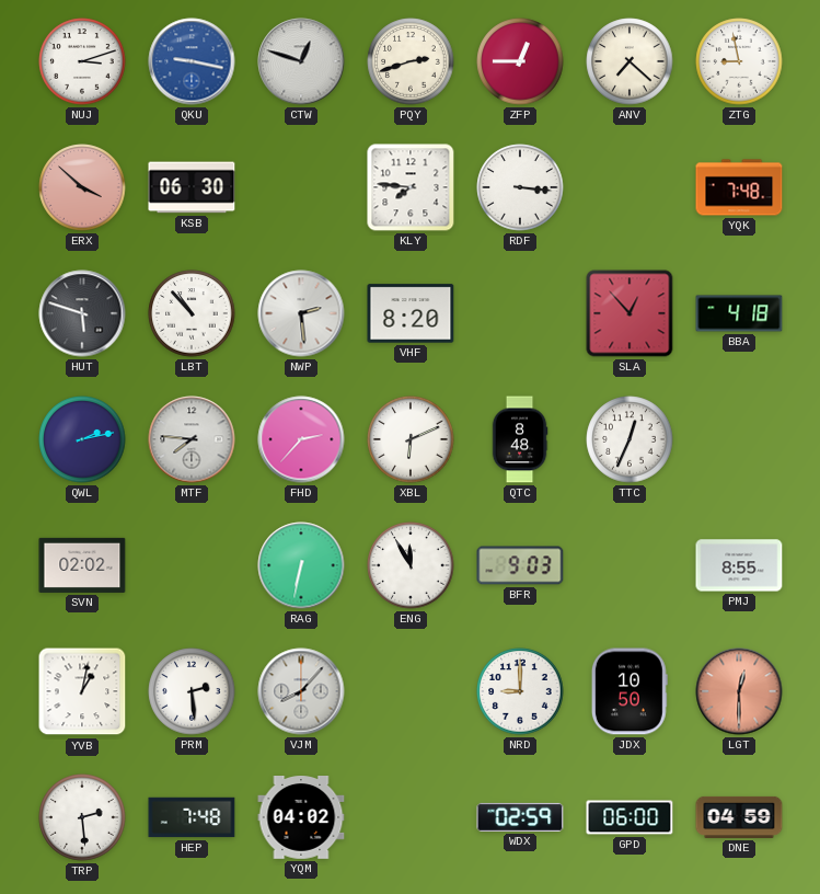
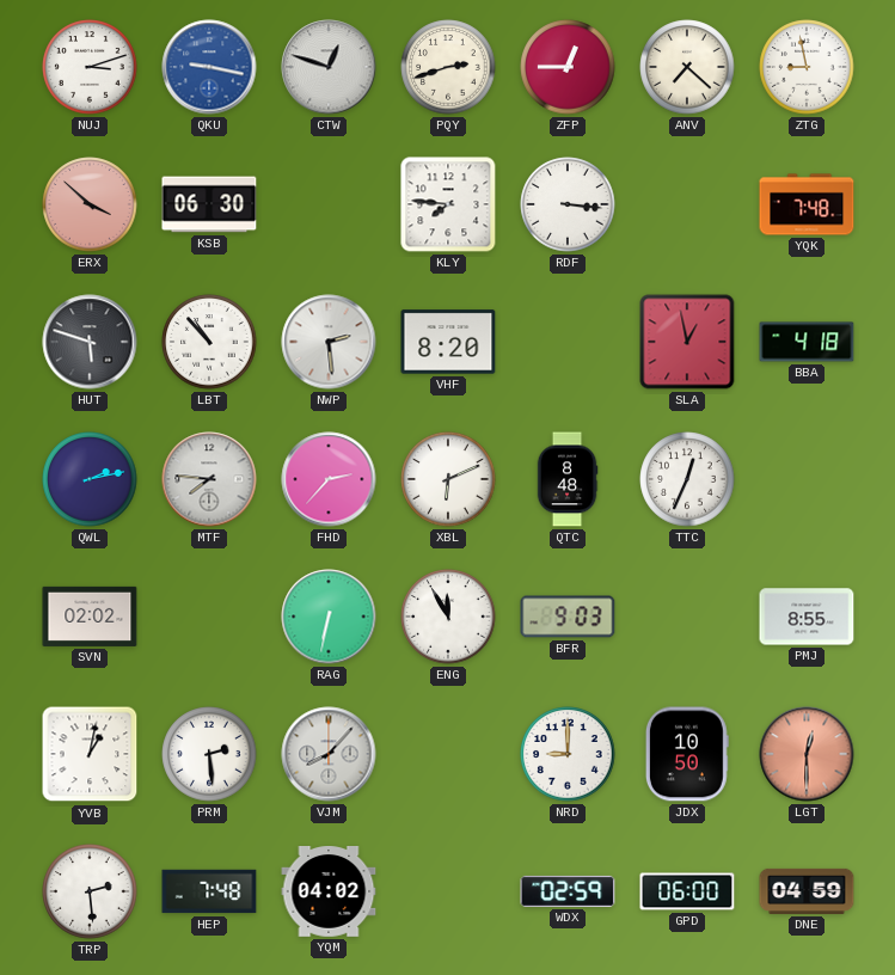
SLA: 12:53 -> 12:58
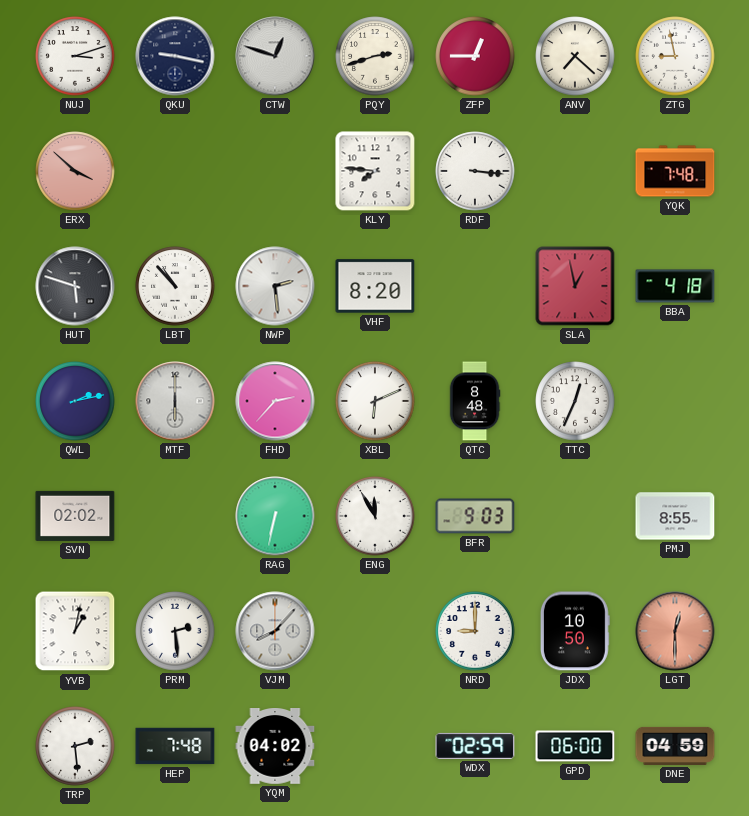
QKU dial: blue -> navy
KSB: 06:30 -> none
MTF: 7:46 -> 6:00
